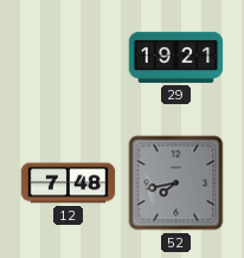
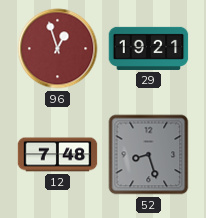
96: none -> 12:57
52: 7:43 -> 8:27
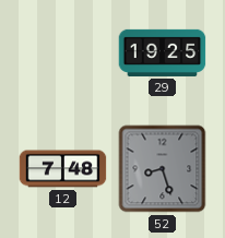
96: 12:57 -> none
29: 19:21 -> 19:25
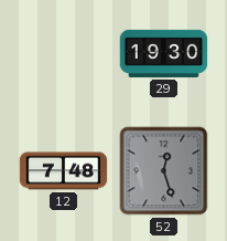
29: 19:25 -> 19:30
52: 8:27 -> 12:27
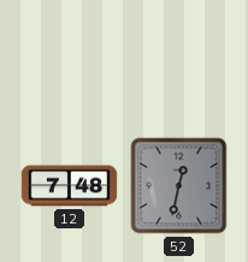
29: 19:30 -> none
52: 12:27 -> 12:32
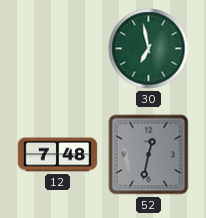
30: none -> 6:58
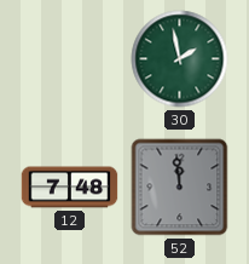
30: 6:58 -> 1:58
52: 12:32 -> 11:59
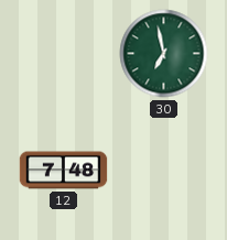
30: 1:58 -> 6:58
52: 11:59 -> none
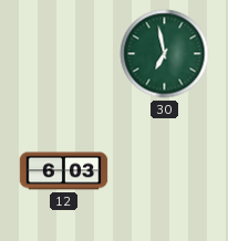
12: 7:48 -> 6:03
